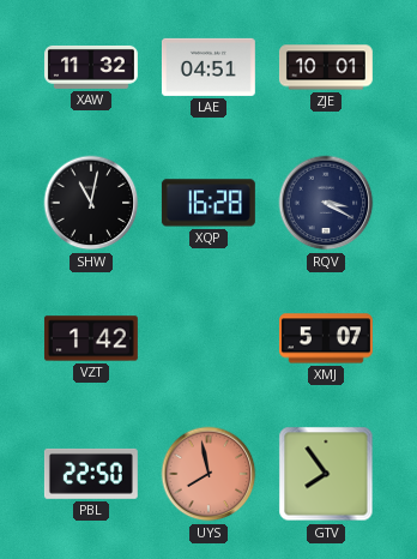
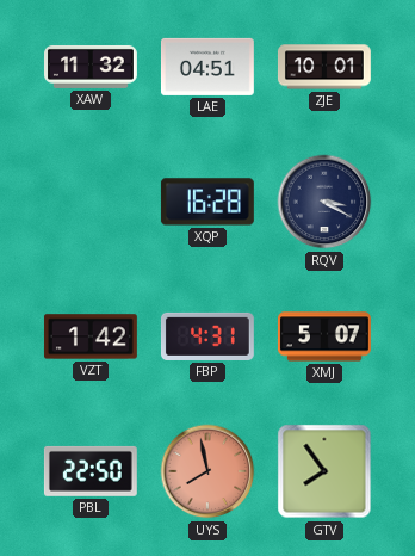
SHW: 11:02 -> none
FBP: none -> 4:31
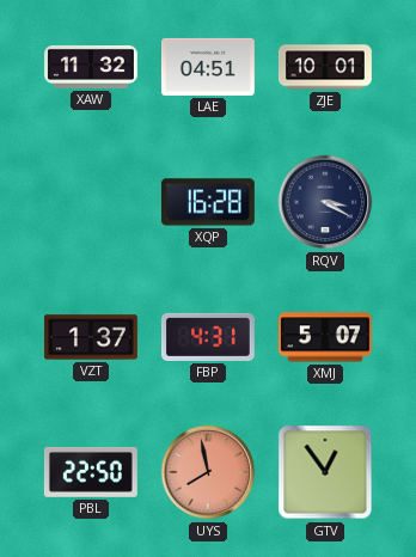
VZT: 1:42 -> 1:37
GTV: 7:54 -> 12:54
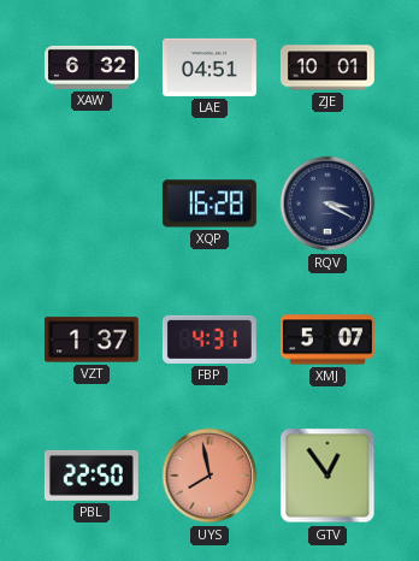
XAW: 11:32 -> 6:32
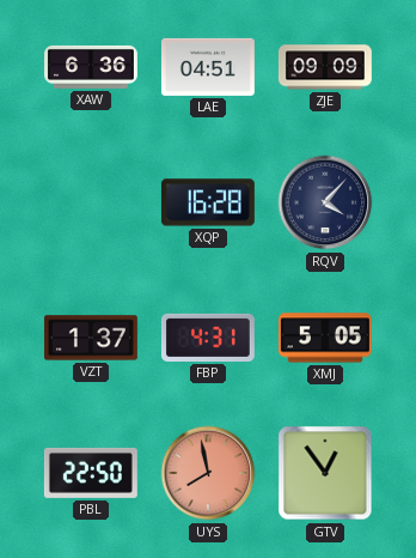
XAW: 6:32 -> 6:36
ZJE: 10:01 -> 09:09
RQV: 3:20 -> 4:07
XMJ: 5:07 -> 5:05
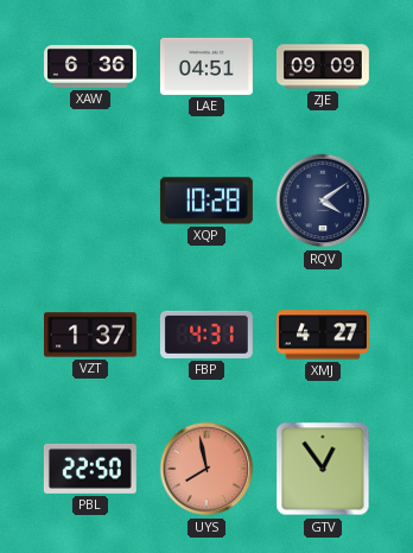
XQP: 16:28 -> 10:28
RQV: 4:07 -> 4:09
XMJ: 5:05 -> 4:27
